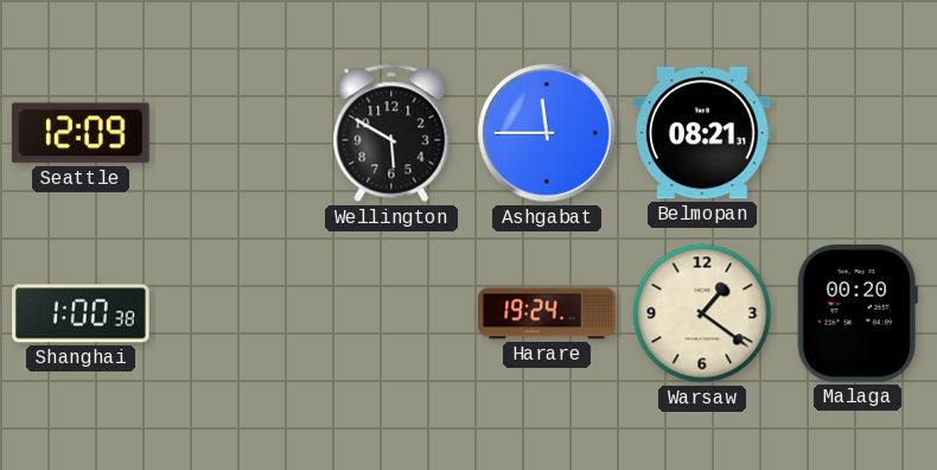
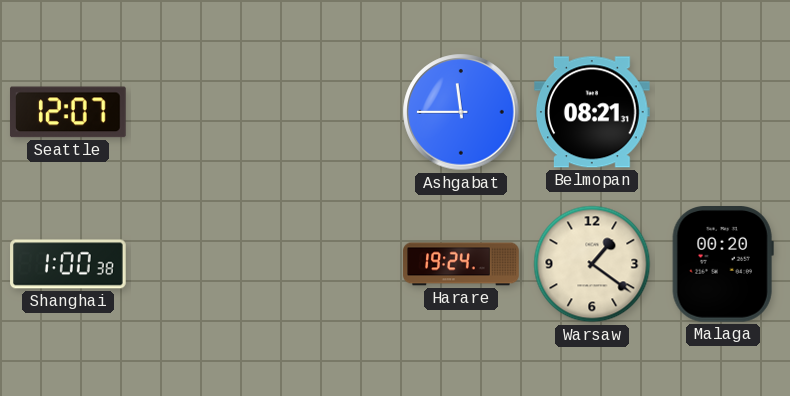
Seattle: 12:09 -> 12:07
Wellington: 5:50 -> none
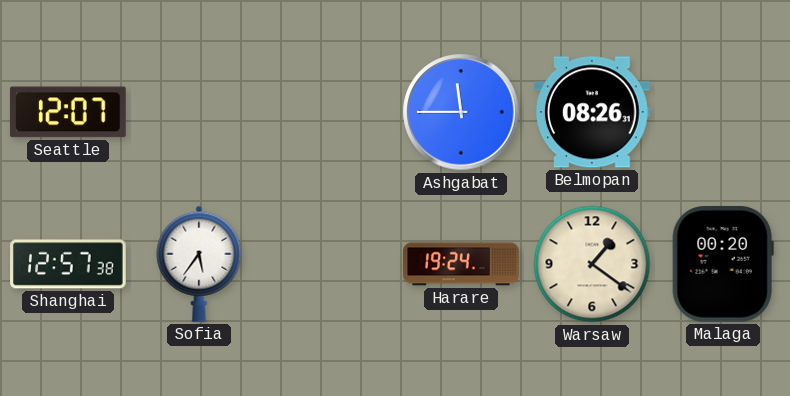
Belmopan: 08:21 -> 08:26
Shanghai: 1:00 -> 12:57
Sofia: none -> 5:36
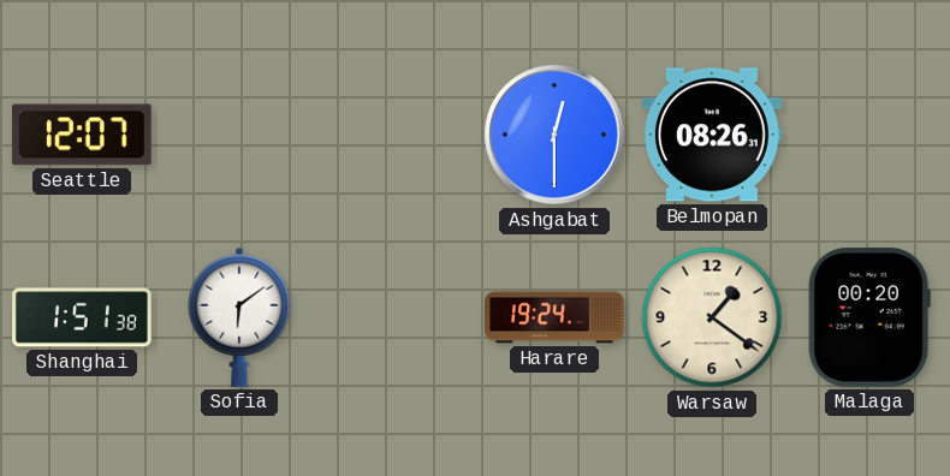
Ashgabat: 11:45 -> 12:30
Shanghai: 12:57 -> 1:51
Sofia: 5:36 -> 6:09
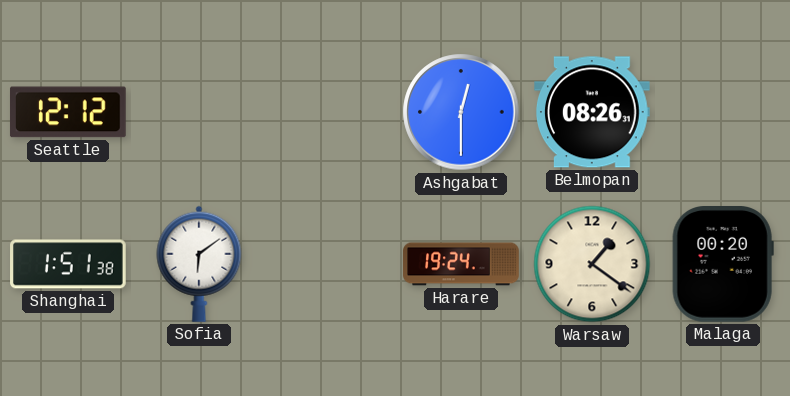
Seattle: 12:07 -> 12:12
